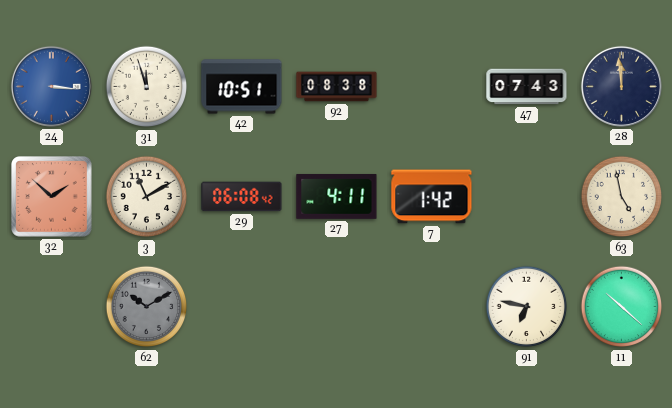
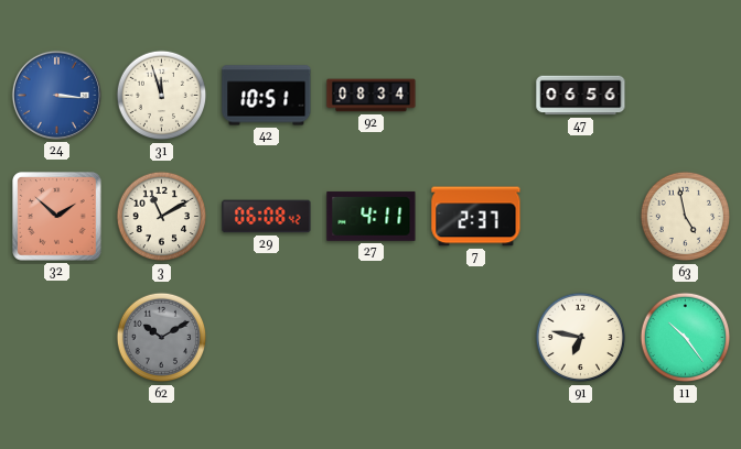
92: 08:38 -> 08:34
47: 07:43 -> 06:56
28: 11:59 -> none
7: 1:42 -> 2:37
11: 10:22 -> 10:24
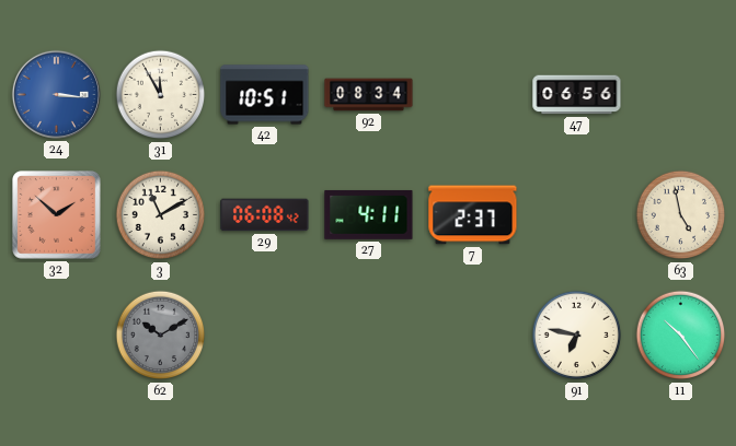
31: 11:57 -> 11:55
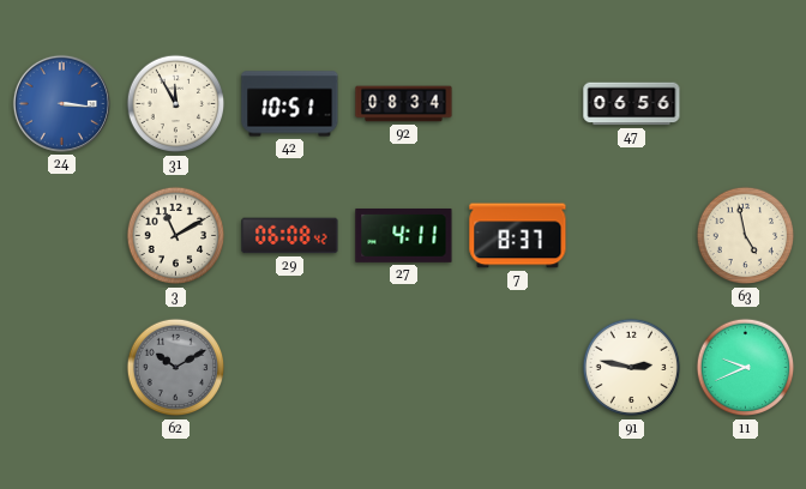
32: 1:52 -> none
7: 2:37 -> 8:37
91: 6:47 -> 2:47
11: 10:24 -> 9:41
